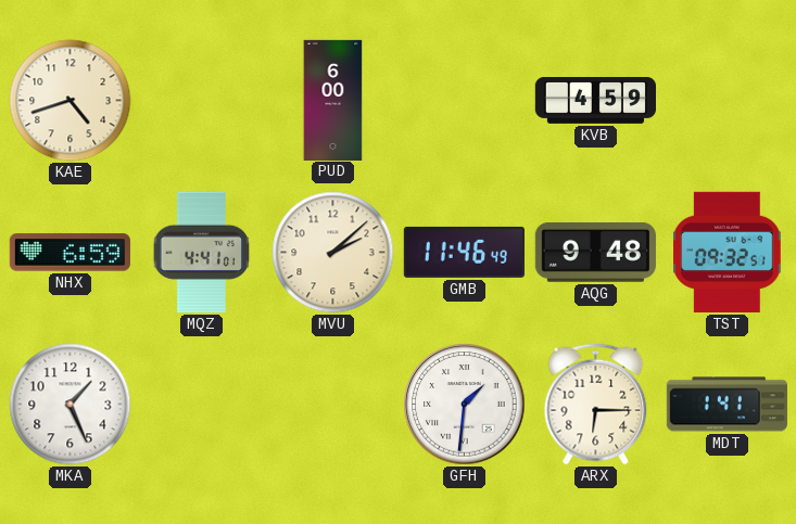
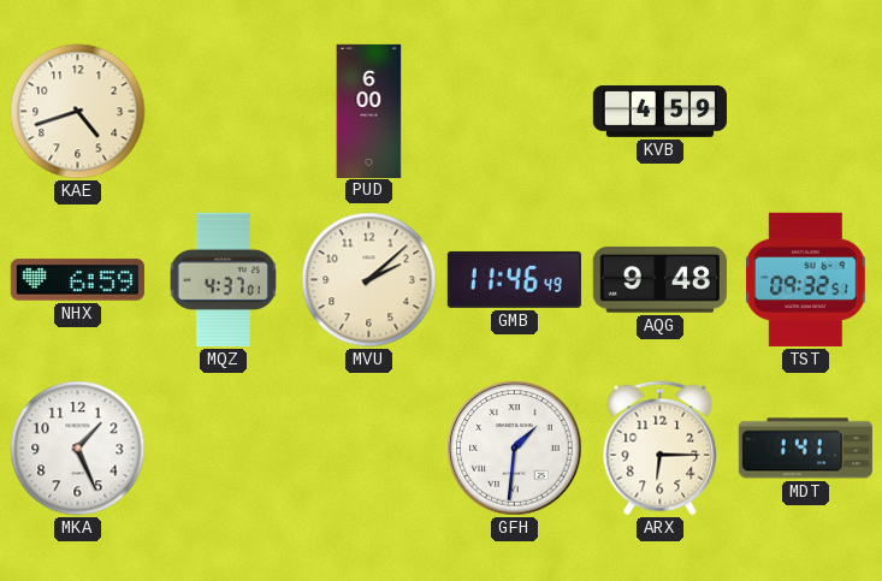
MQZ: 4:41 -> 4:37
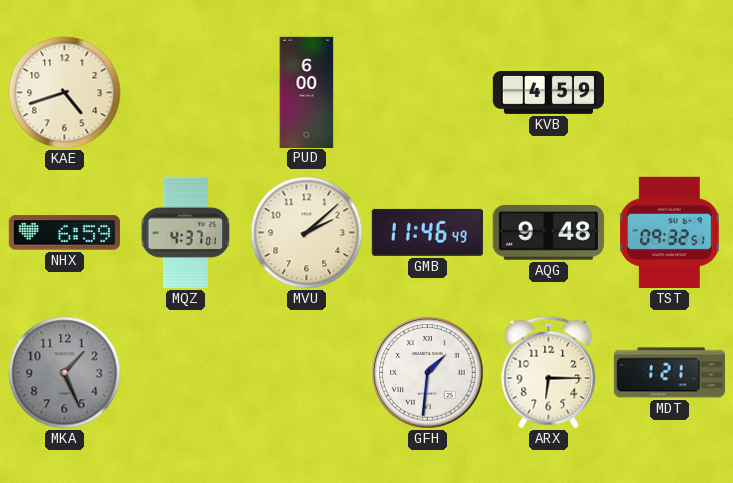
MKA dial: white -> grey
MDT: 1:41 -> 1:21
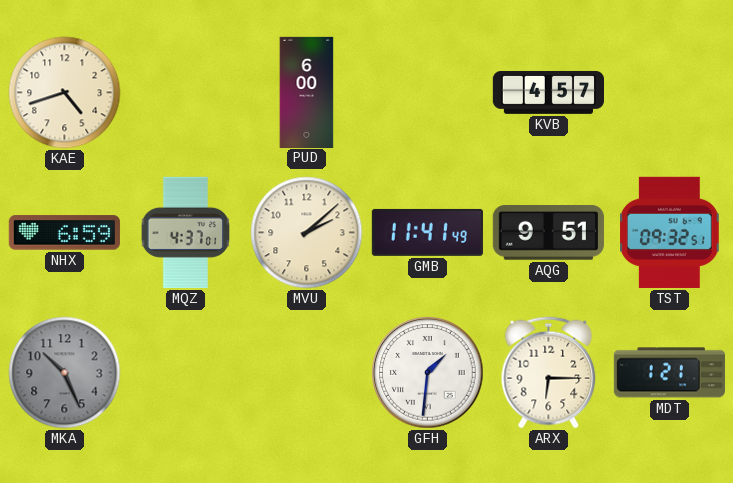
KVB: 4:59 -> 4:57
GMB: 11:46 -> 11:41
AQG: 9:48 -> 9:51
MKA: 1:26 -> 10:26
